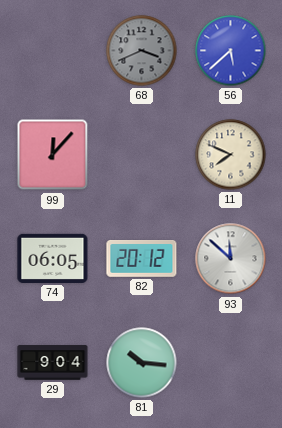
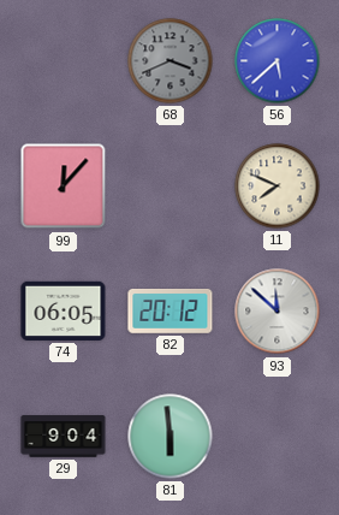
81: 10:16 -> 5:59
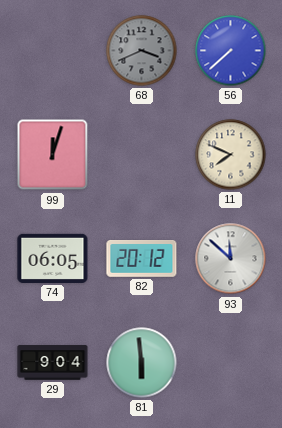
56: 5:38 -> 7:38
99: 12:07 -> 12:03
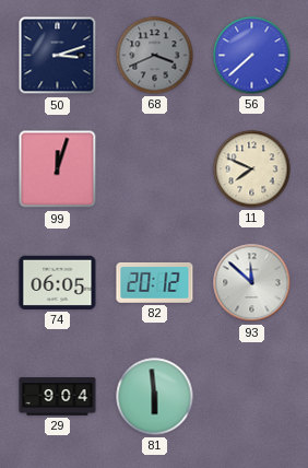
50: none -> 3:12
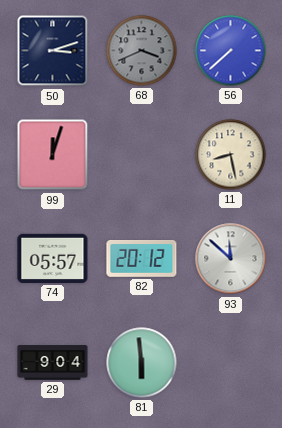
11: 7:49 -> 8:28
74: 06:05 -> 05:57
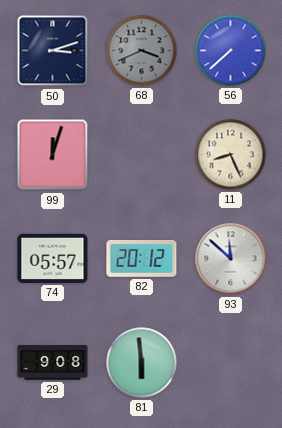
11: 8:28 -> 8:26
29: 9:04 -> 9:08
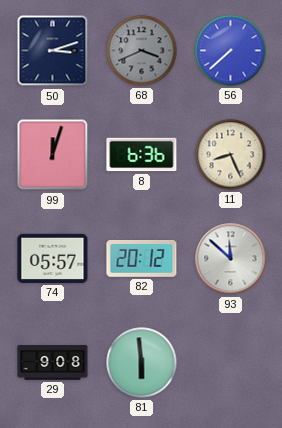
8: none -> 6:36
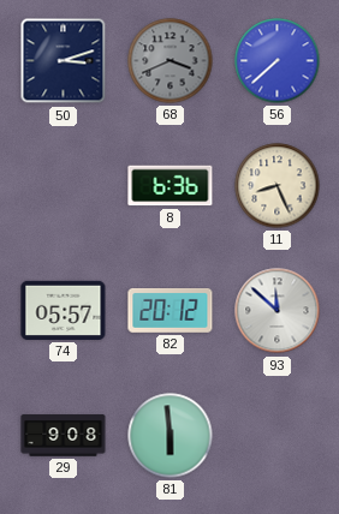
99: 12:03 -> none
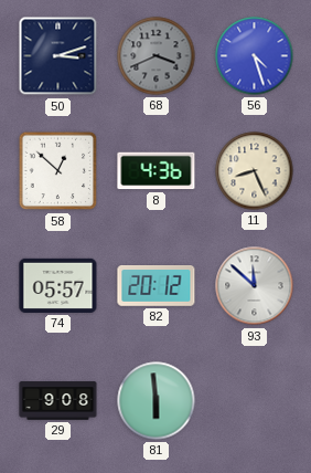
56: 7:38 -> 4:27
58: none -> 12:52
8: 6:36 -> 4:36
